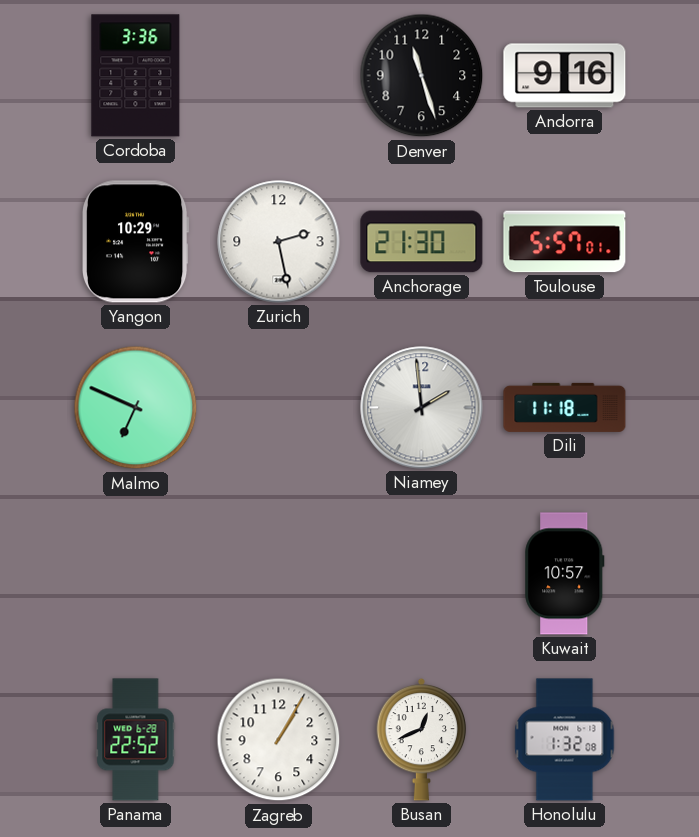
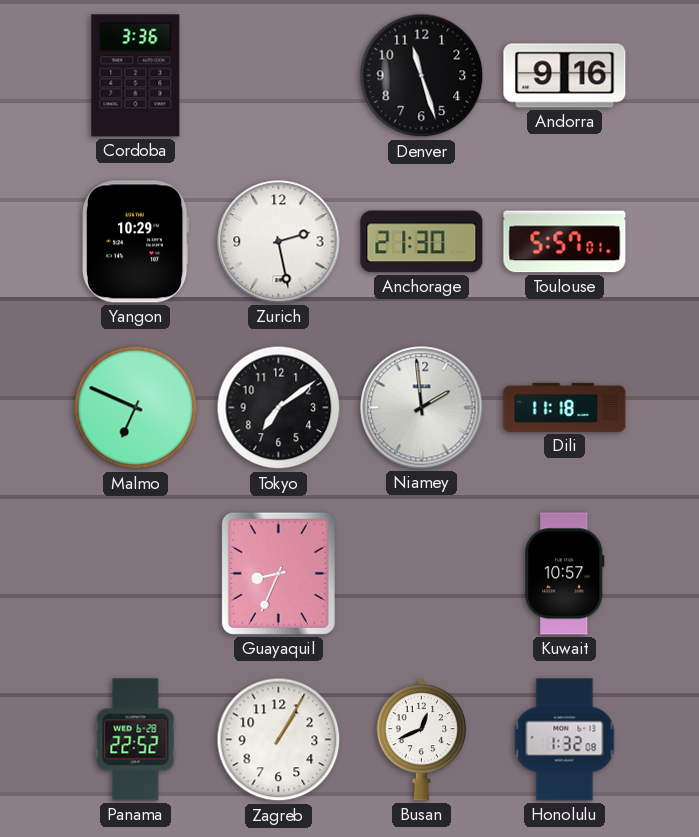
Tokyo: none -> 7:09
Guayaquil: none -> 8:34
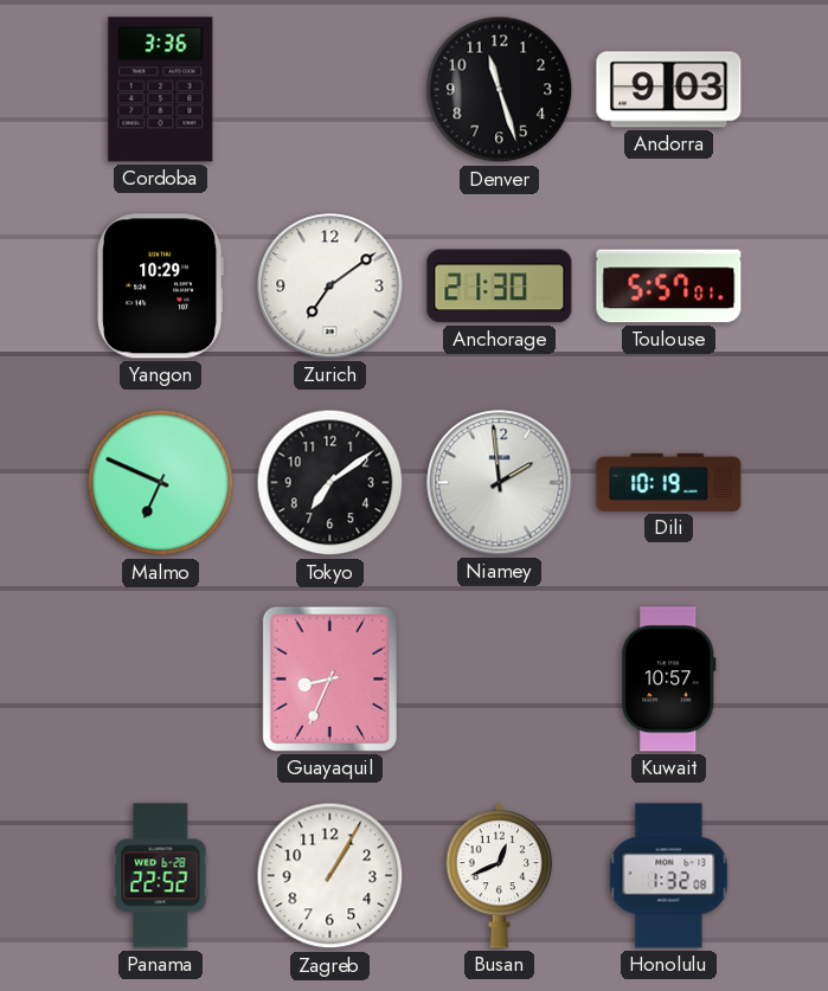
Andorra: 9:16 -> 9:03
Zurich: 2:28 -> 7:09
Dili: 11:18 -> 10:19
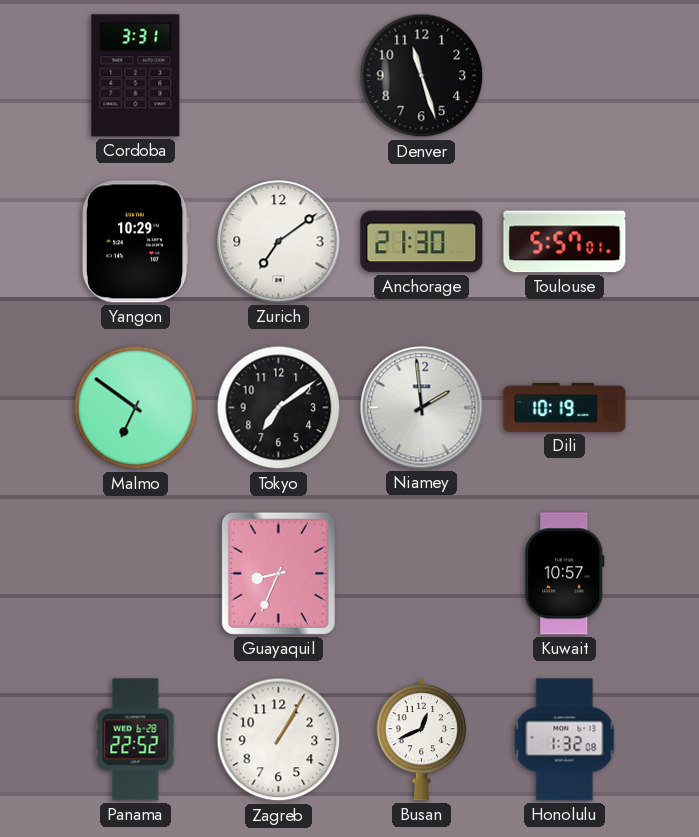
Cordoba: 3:36 -> 3:31
Andorra: 9:03 -> none
Malmo: 6:49 -> 6:51
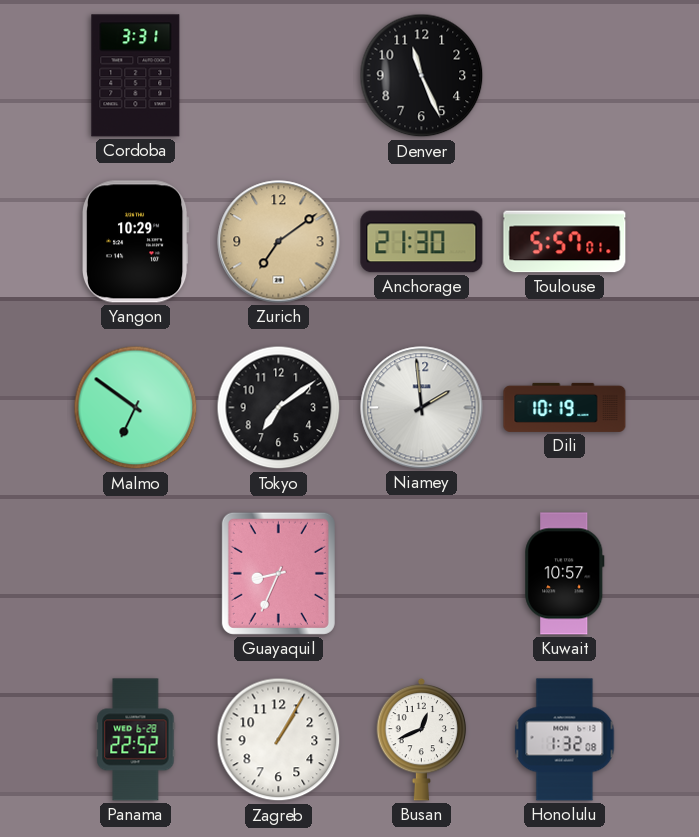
Denver: 11:27 -> 11:26
Zurich dial: white -> champagne
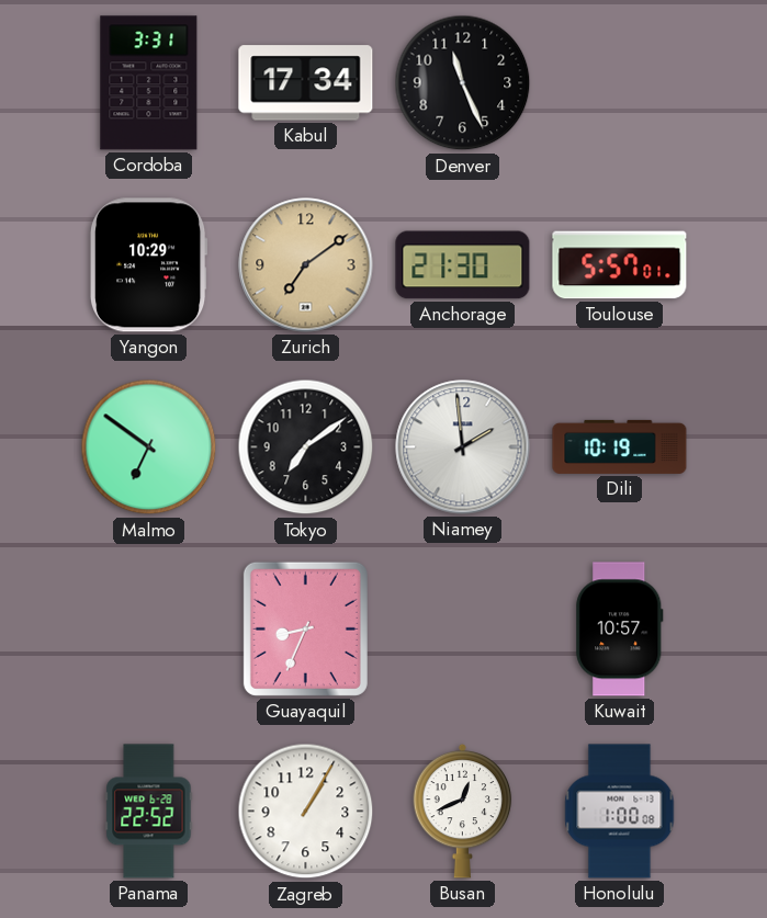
Kabul: none -> 17:34
Honolulu: 1:32 -> 1:00
